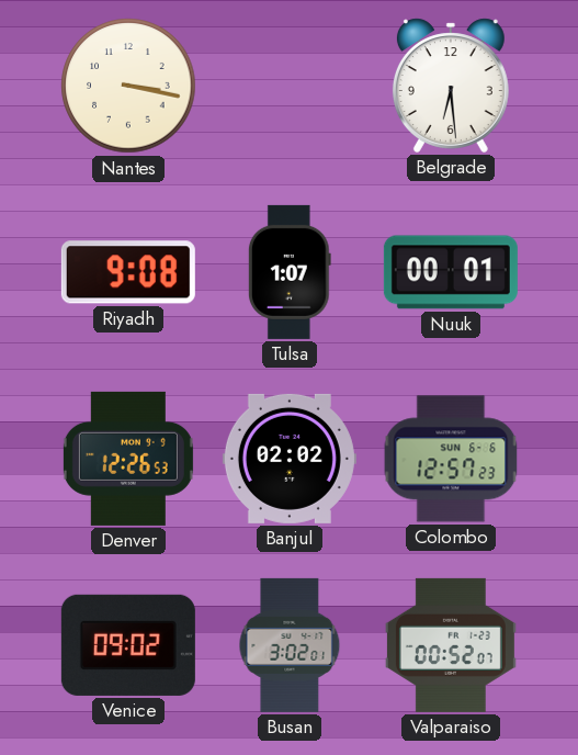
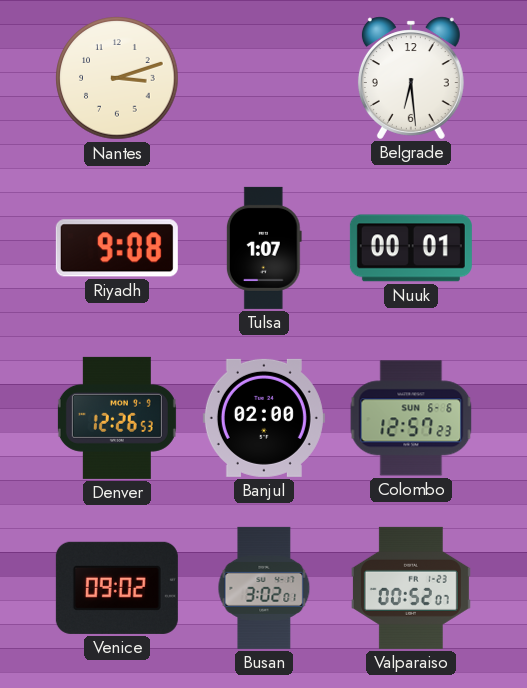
Nantes: 3:17 -> 3:12
Banjul: 02:02 -> 02:00
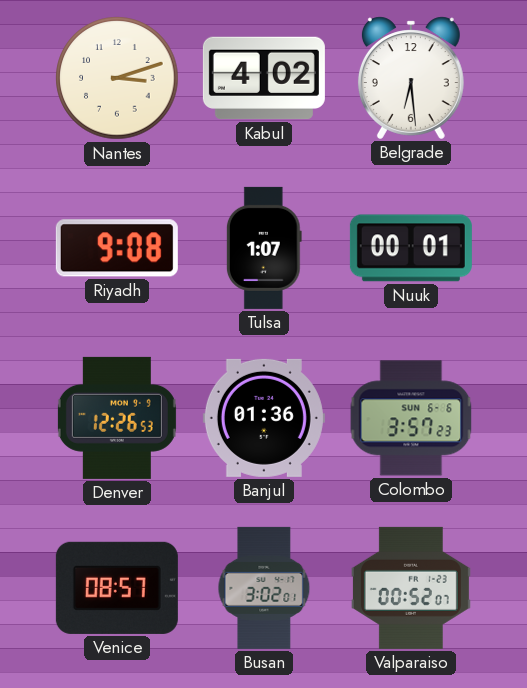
Kabul: none -> 4:02
Banjul: 02:00 -> 01:36
Colombo: 12:57 -> 3:57
Venice: 09:02 -> 08:57
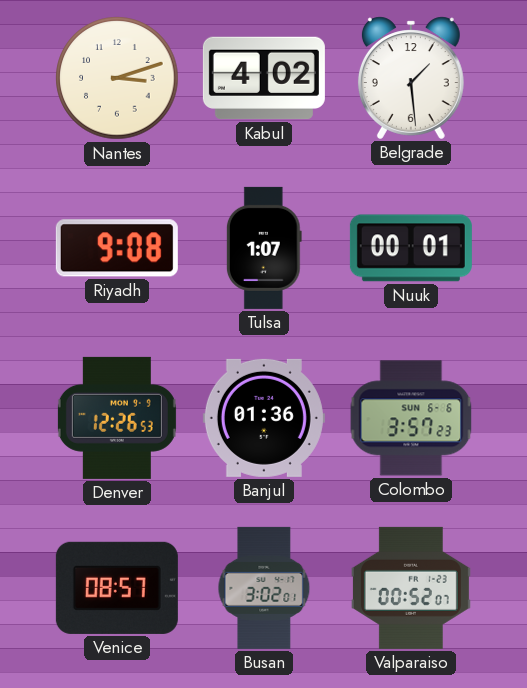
Belgrade: 6:29 -> 1:29
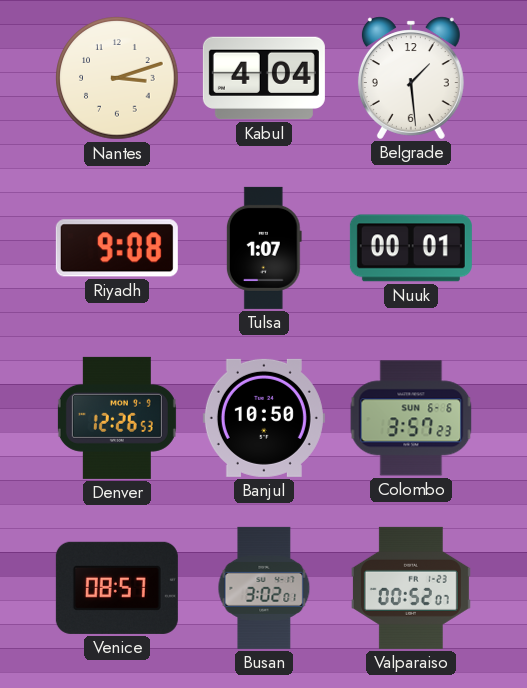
Kabul: 4:02 -> 4:04
Banjul: 01:36 -> 10:50
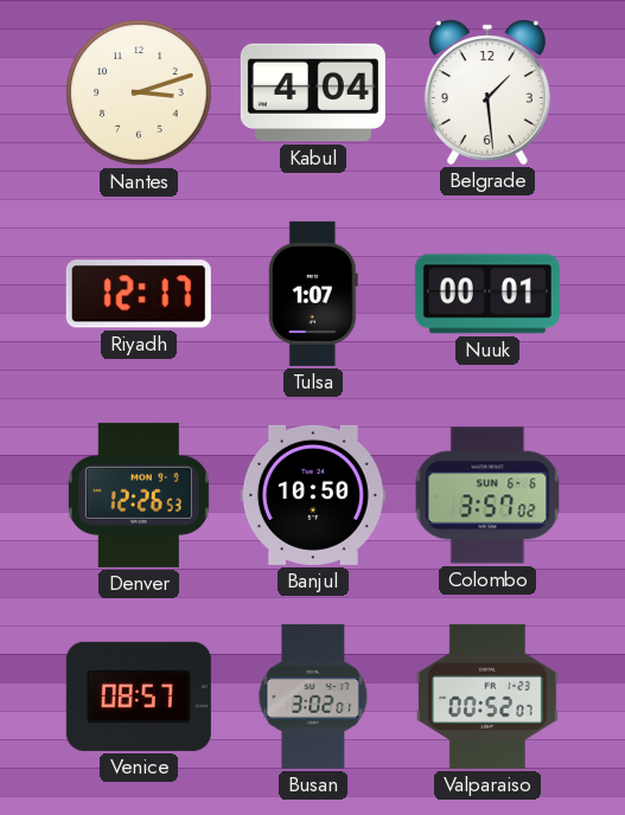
Riyadh: 9:08 -> 12:17
Colombo: 3:57:23 -> 3:57:02
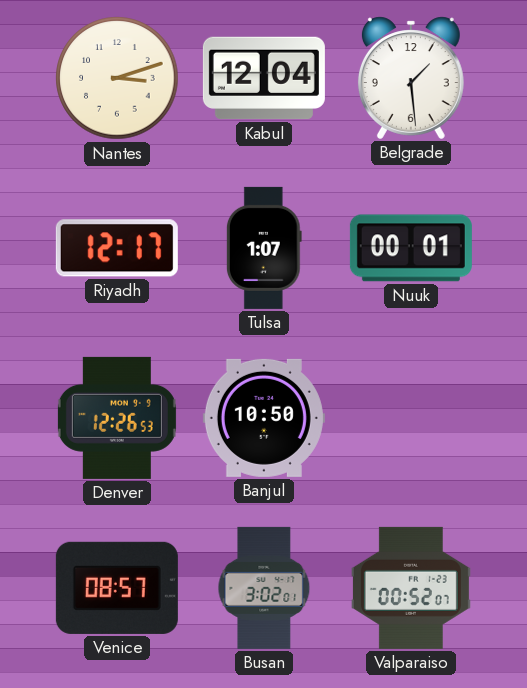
Kabul: 4:04 -> 12:04
Colombo: 3:57 -> none
